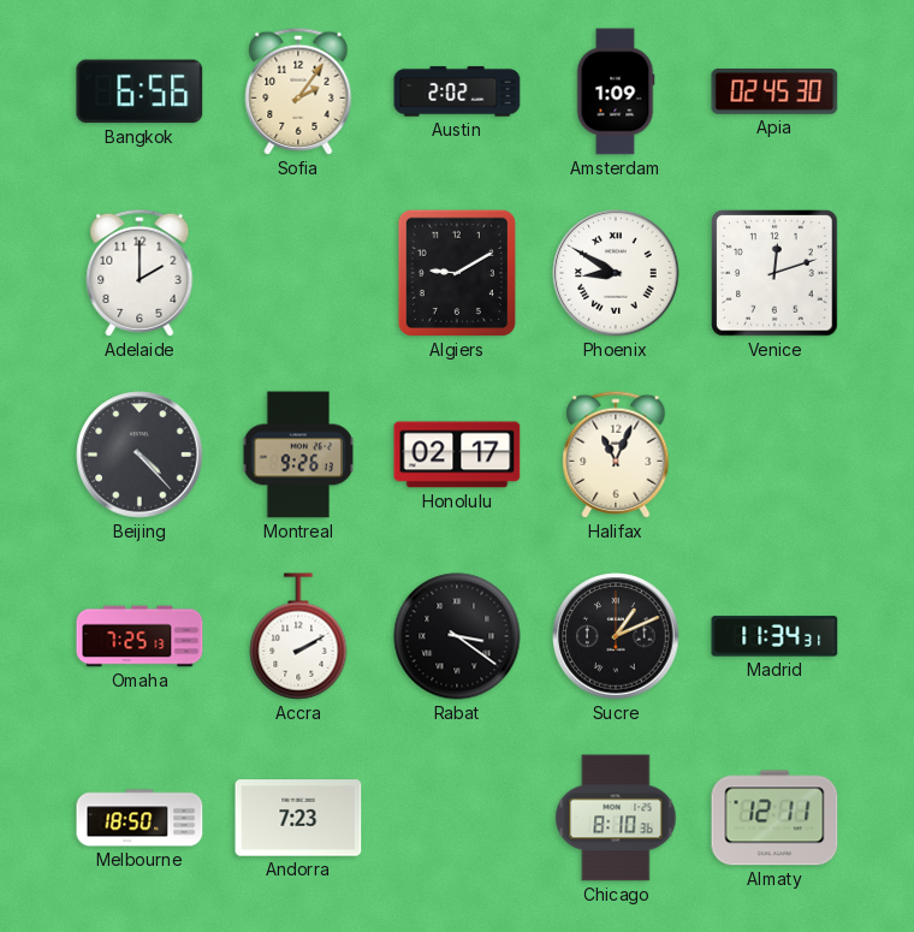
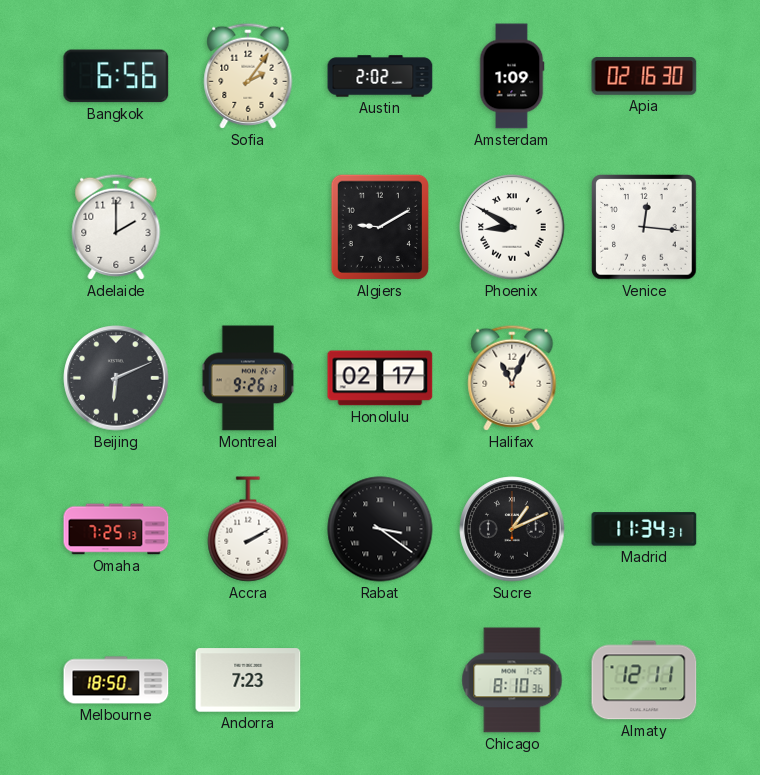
Apia: 02:45 -> 02:16
Venice: 12:12 -> 12:16
Beijing: 4:23 -> 6:11
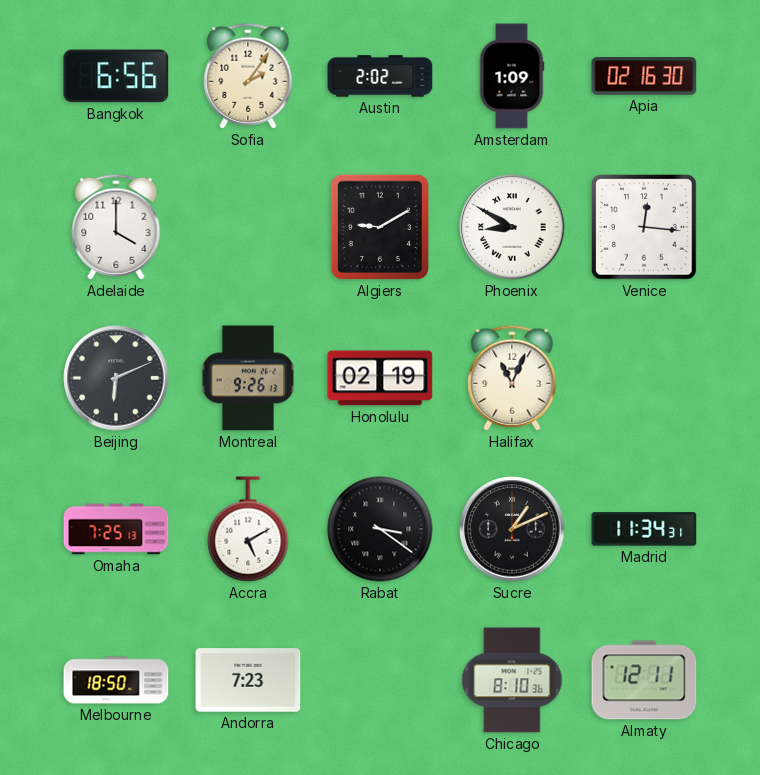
Adelaide: 2:00 -> 4:00
Honolulu: 02:17 -> 02:19
Accra: 2:10 -> 5:10
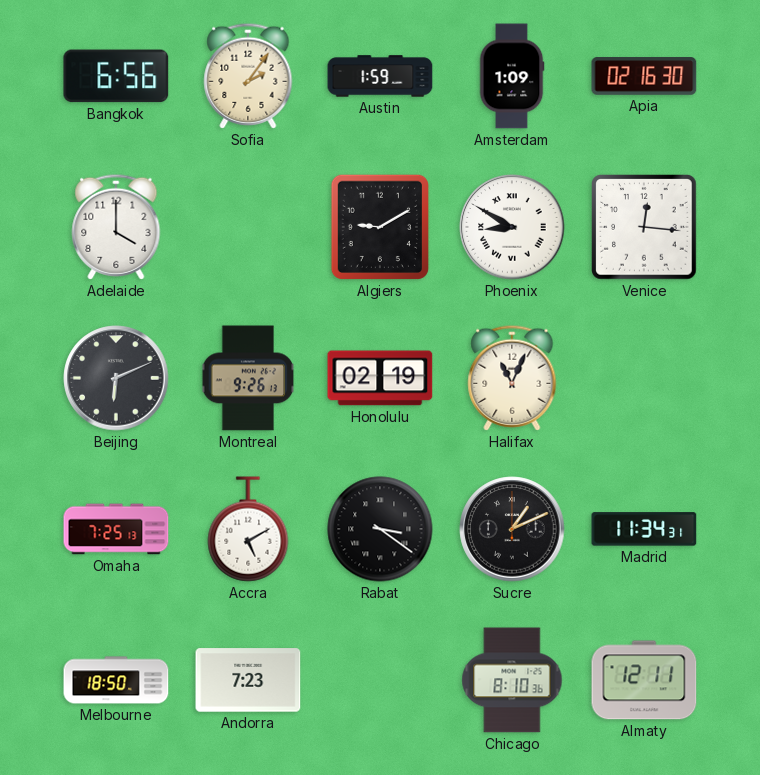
Austin: 2:02 -> 1:59
